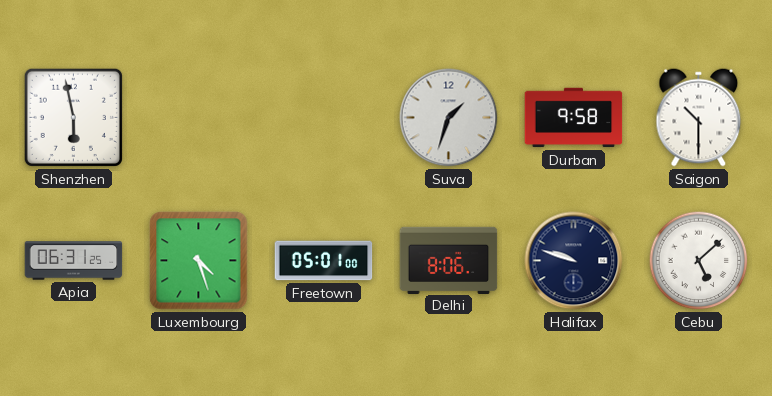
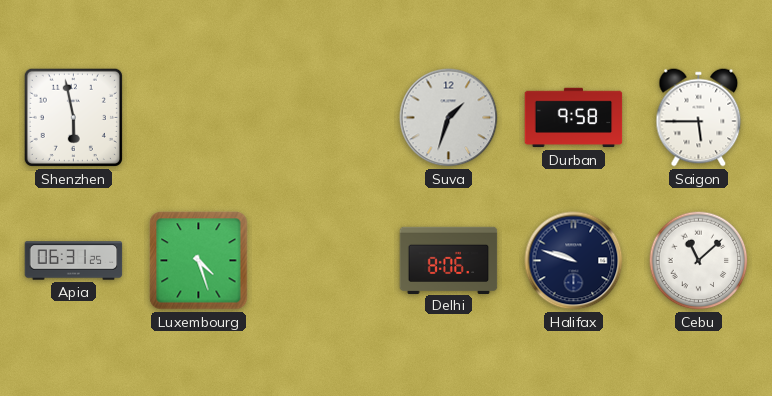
Saigon: 10:30 -> 5:45
Freetown: 05:01 -> none
Cebu: 5:08 -> 11:08
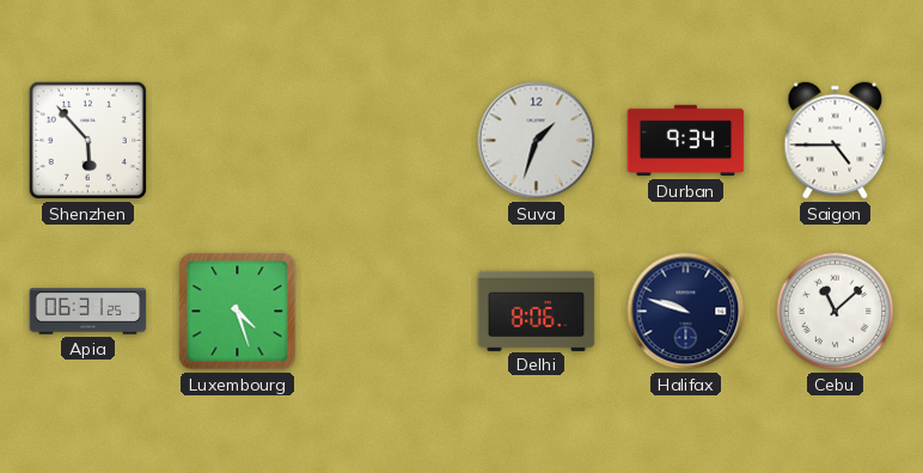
Shenzhen: 5:58 -> 5:53
Durban: 9:58 -> 9:34
Saigon: 5:45 -> 4:45
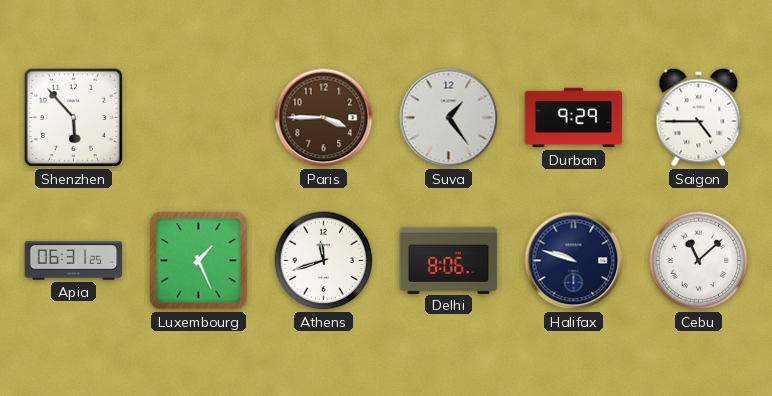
Paris: none -> 3:45
Suva: 1:33 -> 1:24
Durban: 9:34 -> 9:29
Luxembourg: 4:27 -> 1:26
Athens: none -> 11:42
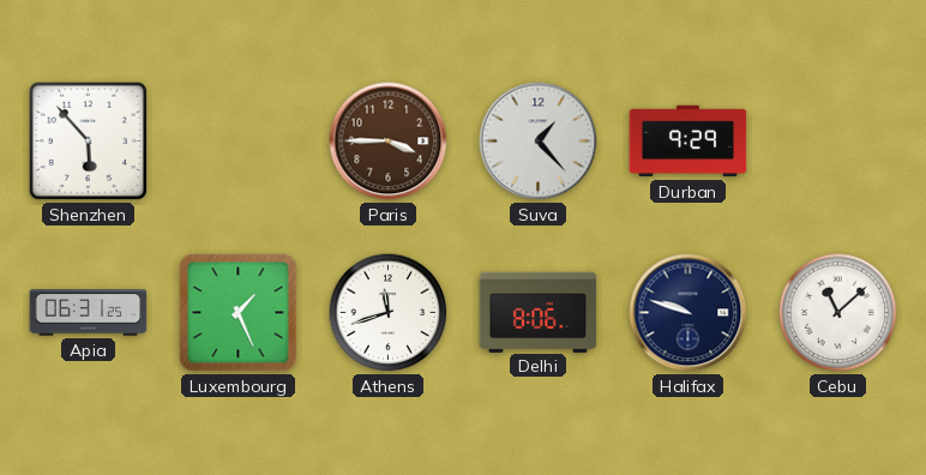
Suva: 1:24 -> 1:23
Saigon: 4:45 -> none
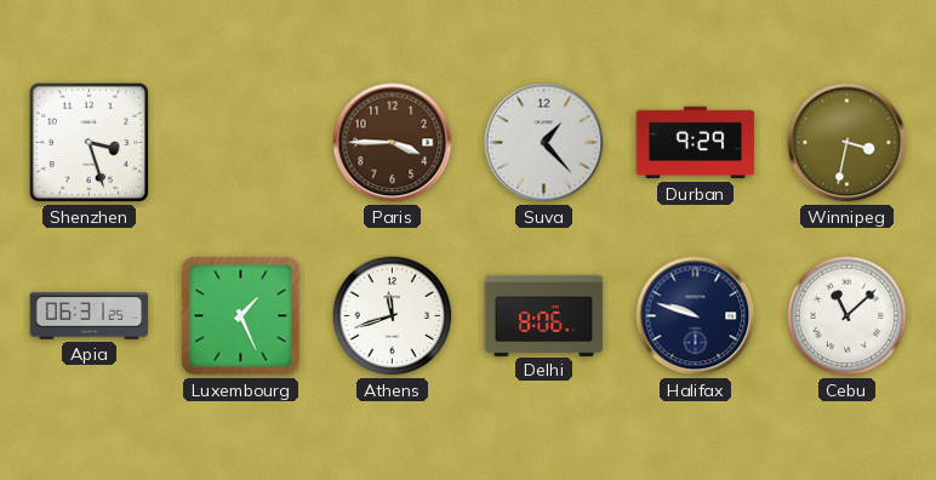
Shenzhen: 5:53 -> 3:27
Winnipeg: none -> 3:32
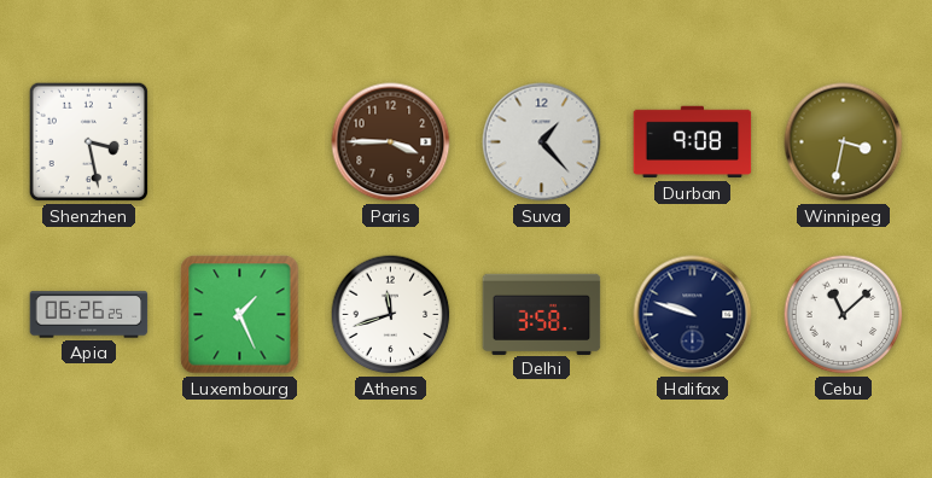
Shenzhen: 3:27 -> 3:28
Durban: 9:29 -> 9:08
Apia: 06:31 -> 06:26
Delhi: 8:06 -> 3:58
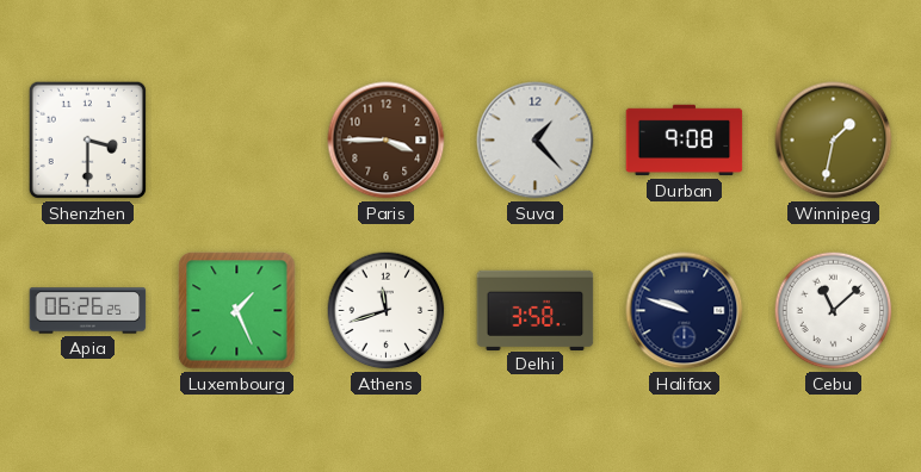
Shenzhen: 3:28 -> 3:30
Winnipeg: 3:32 -> 1:32
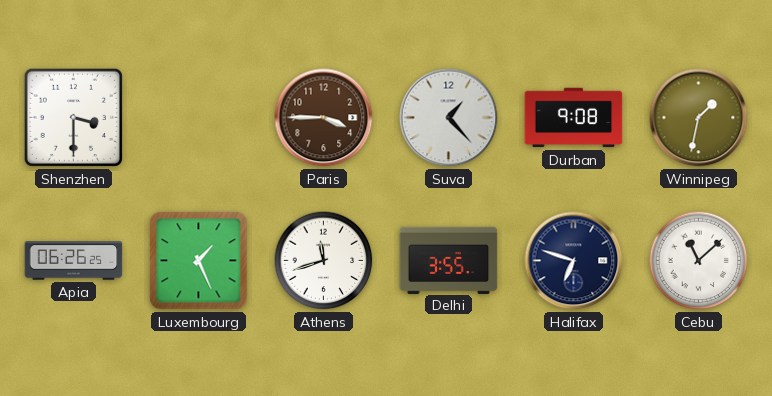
Delhi: 3:58 -> 3:55
Halifax: 9:48 -> 6:48
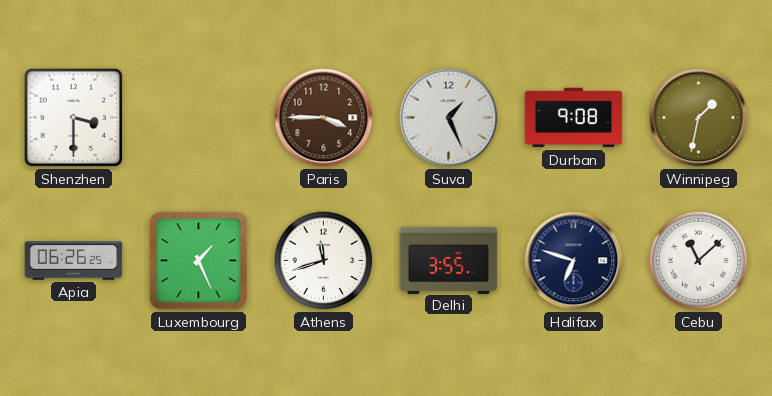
Suva: 1:23 -> 1:26
